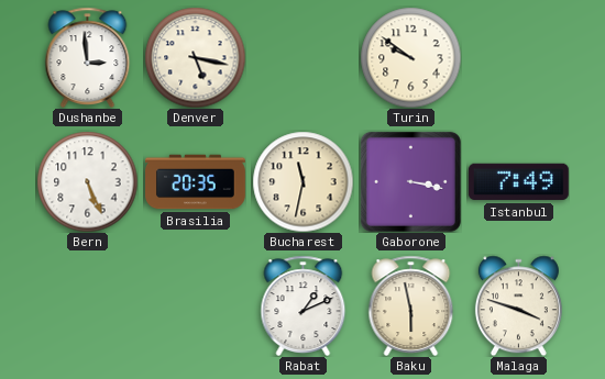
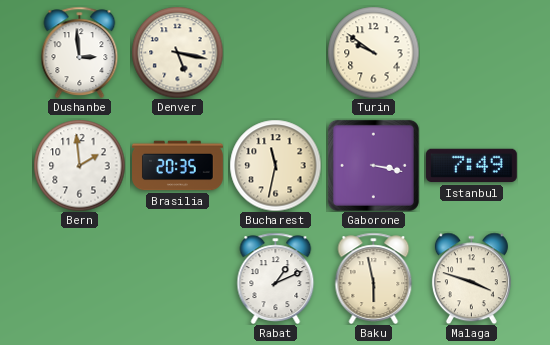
Bern: 5:26 -> 1:59
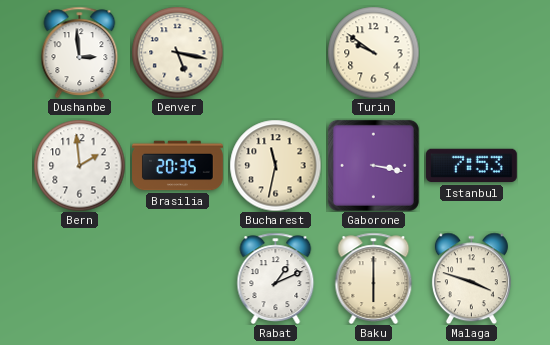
Istanbul: 7:49 -> 7:53
Baku: 5:58 -> 6:00
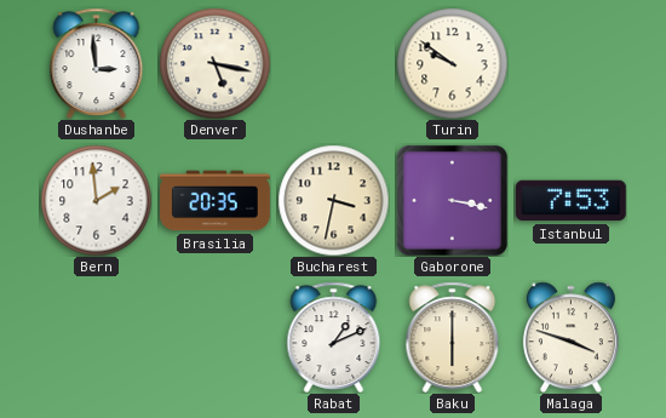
Bucharest: 11:32 -> 3:32
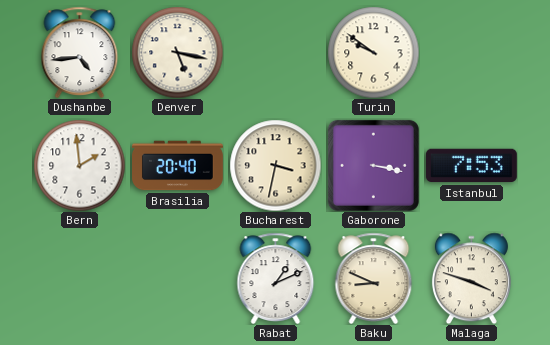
Dushanbe: 2:59 -> 4:44
Brasilia: 20:35 -> 20:40
Baku: 6:00 -> 8:49
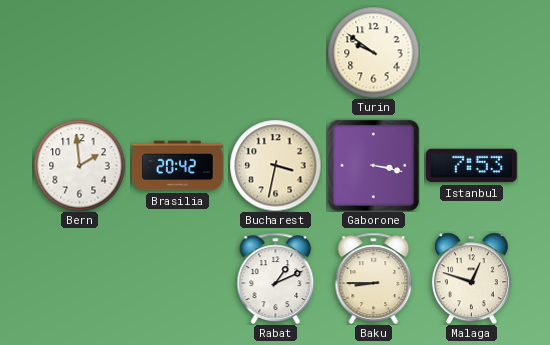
Dushanbe: 4:44 -> none
Denver: 5:17 -> none
Brasilia: 20:40 -> 20:42
Baku: 8:49 -> 8:45
Malaga: 3:48 -> 12:48
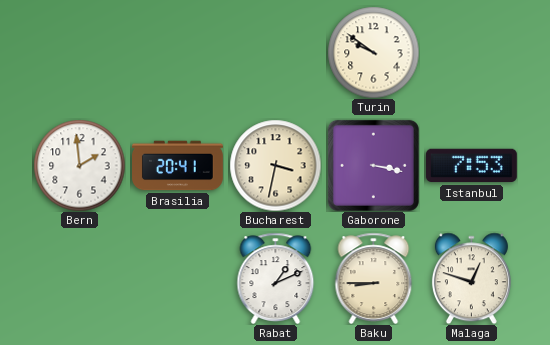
Brasilia: 20:42 -> 20:41
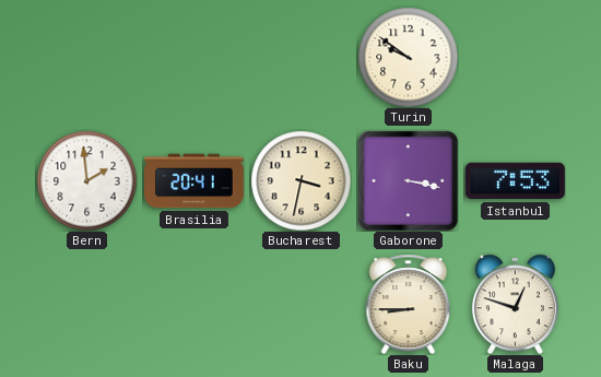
Rabat: 1:11 -> none
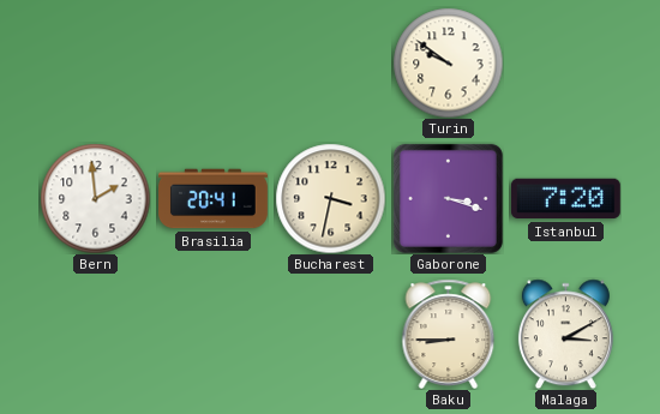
Gaborone: 3:17 -> 3:18
Istanbul: 7:53 -> 7:20
Malaga: 12:48 -> 3:10
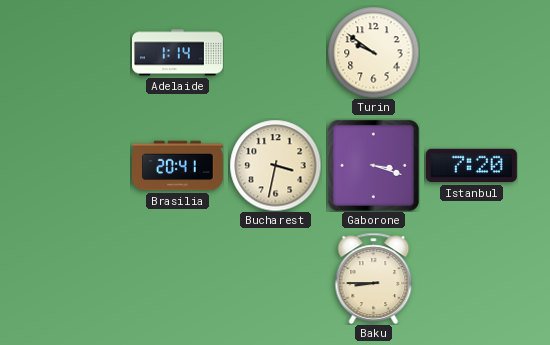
Adelaide: none -> 1:14
Bern: 1:59 -> none
Malaga: 3:10 -> none
